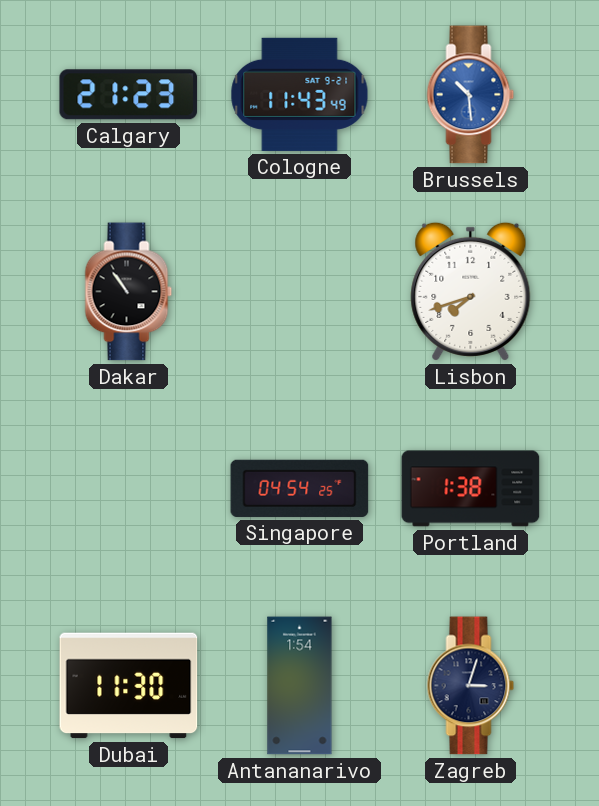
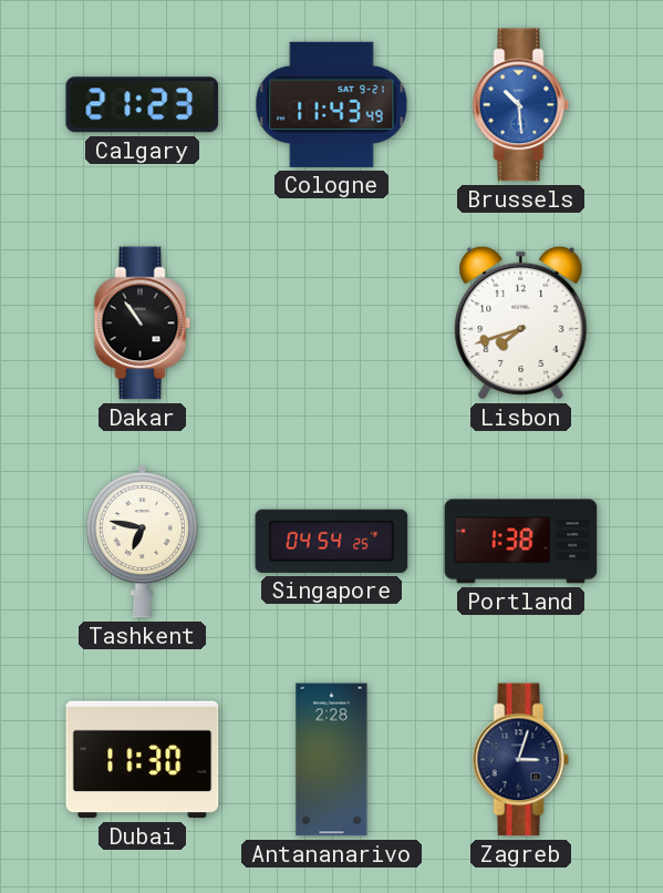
Tashkent: none -> 6:47
Antananarivo: 1:54 -> 2:28
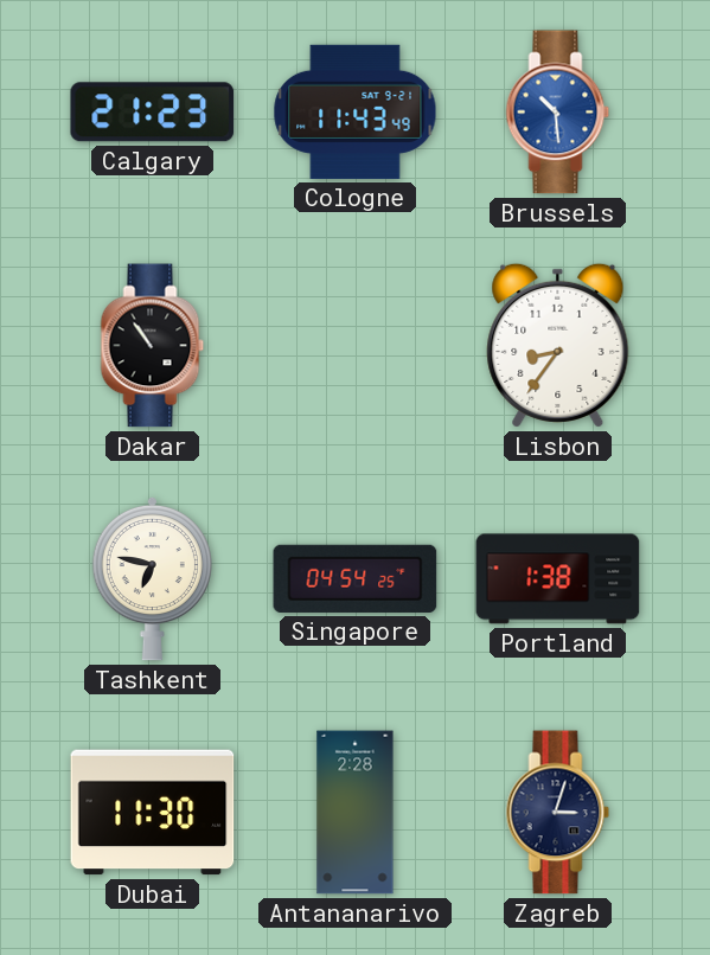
Lisbon: 7:42 -> 8:36
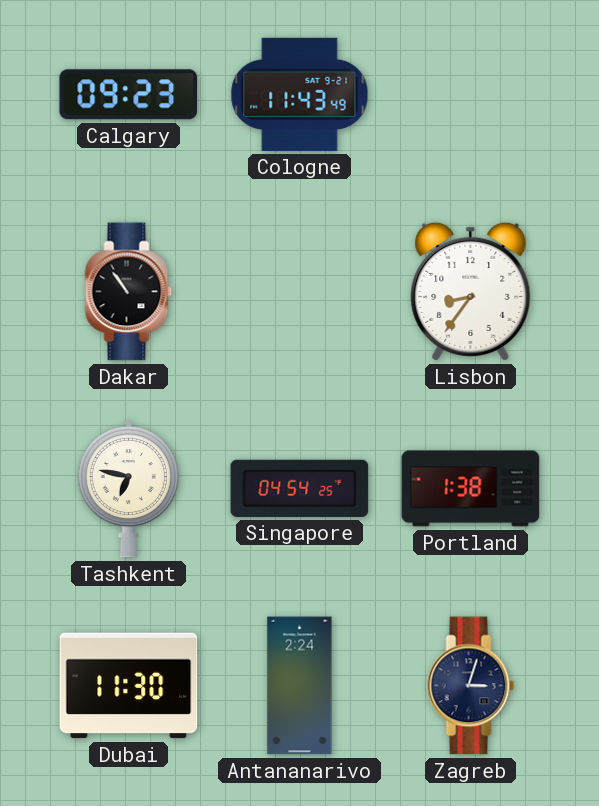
Calgary: 21:23 -> 09:23
Brussels: 10:29 -> none
Antananarivo: 2:28 -> 2:24
